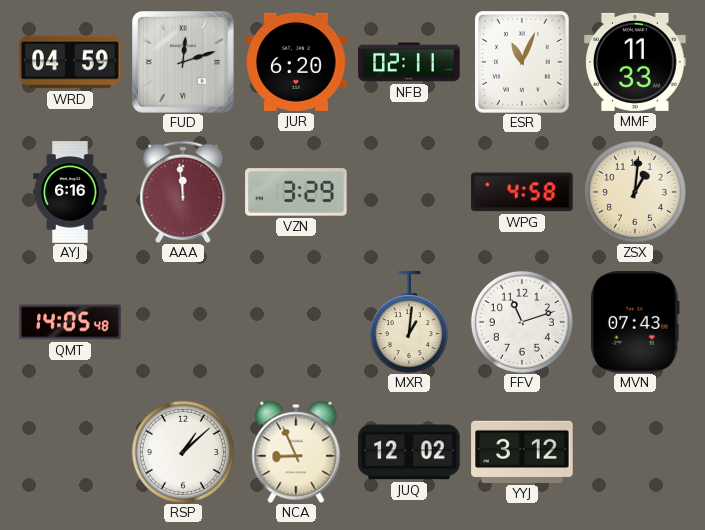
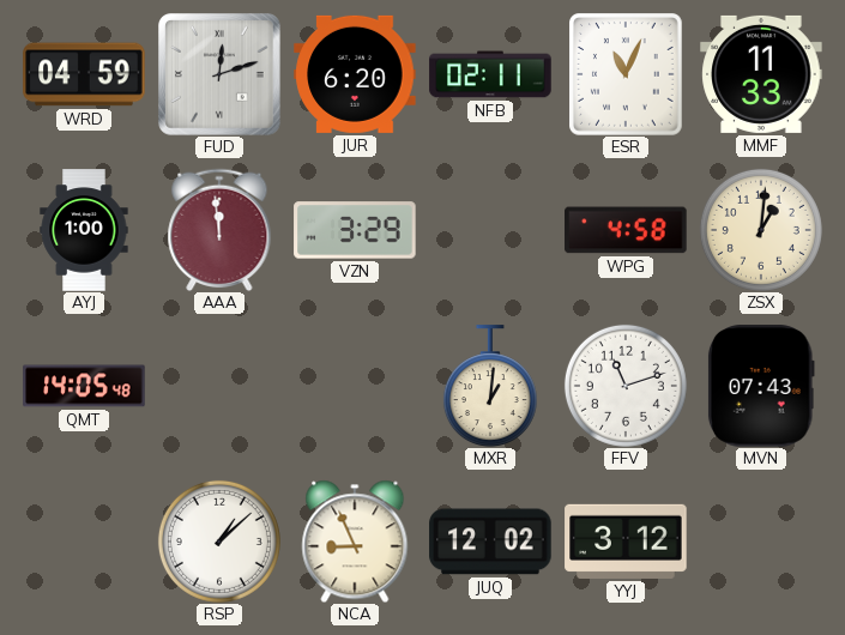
AYJ: 6:16 -> 1:00
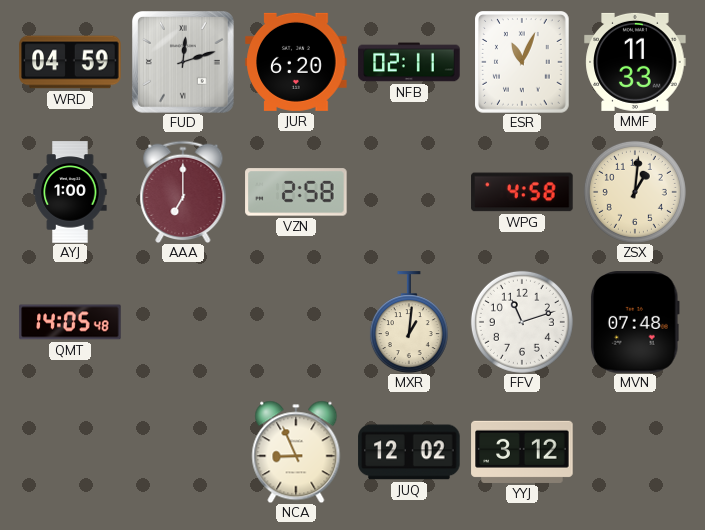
AAA: 11:59 -> 7:00
VZN: 3:29 -> 2:58
MVN: 07:43 -> 07:48
RSP: 1:08 -> none
